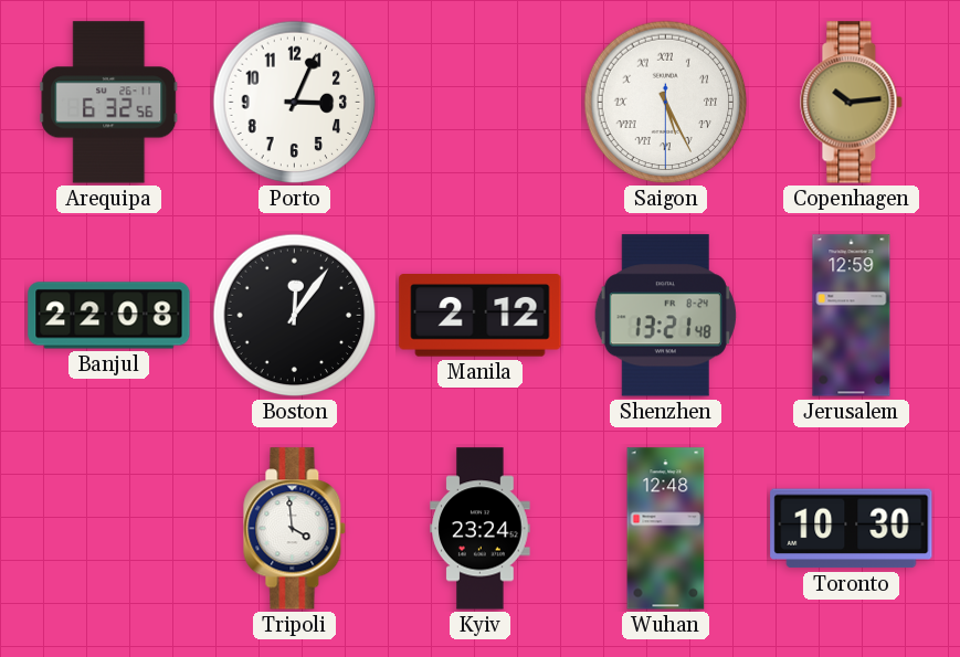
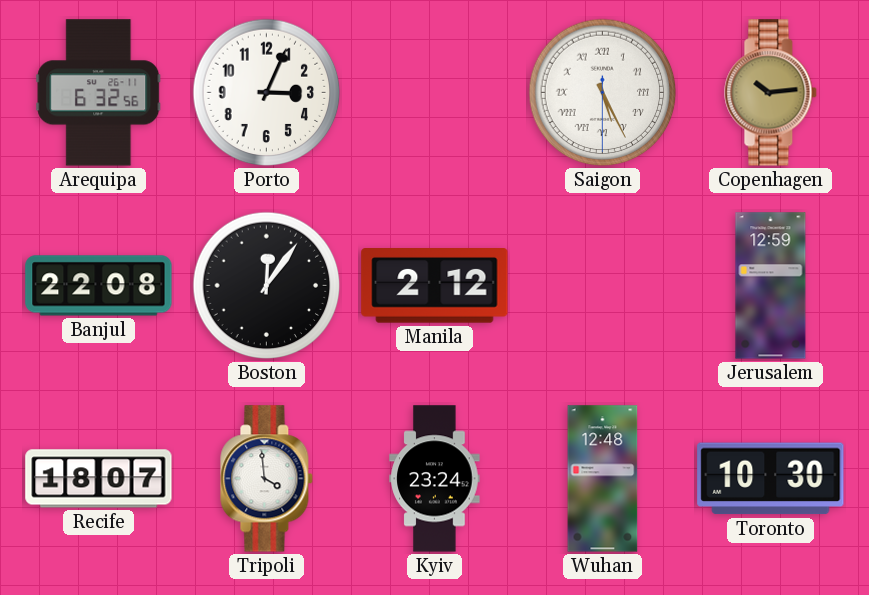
Shenzhen: 13:21 -> none
Recife: none -> 18:07
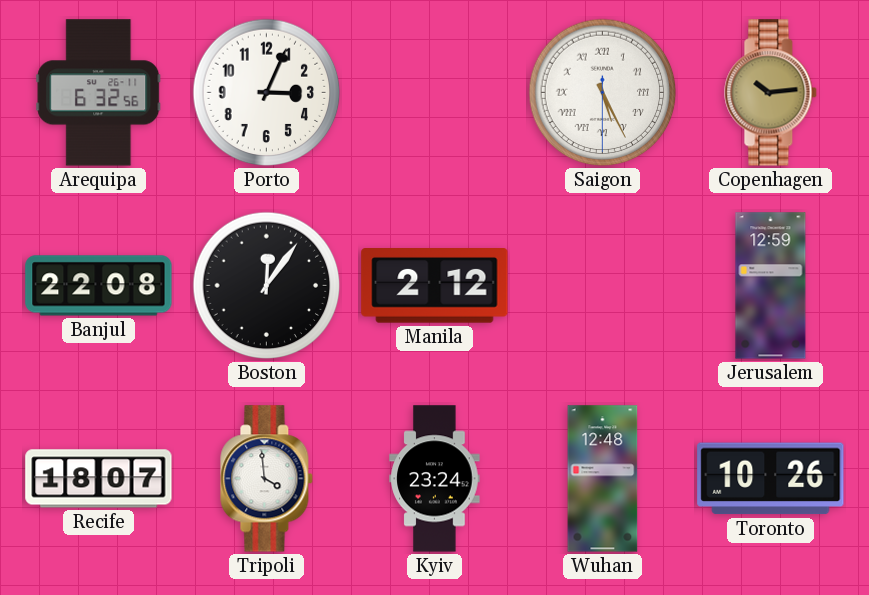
Toronto: 10:30 -> 10:26
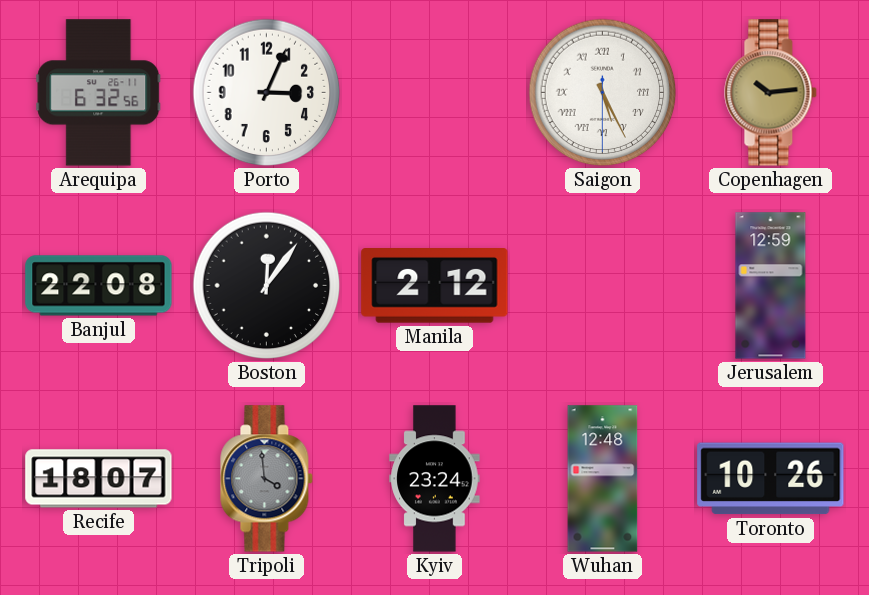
Tripoli dial: white -> grey
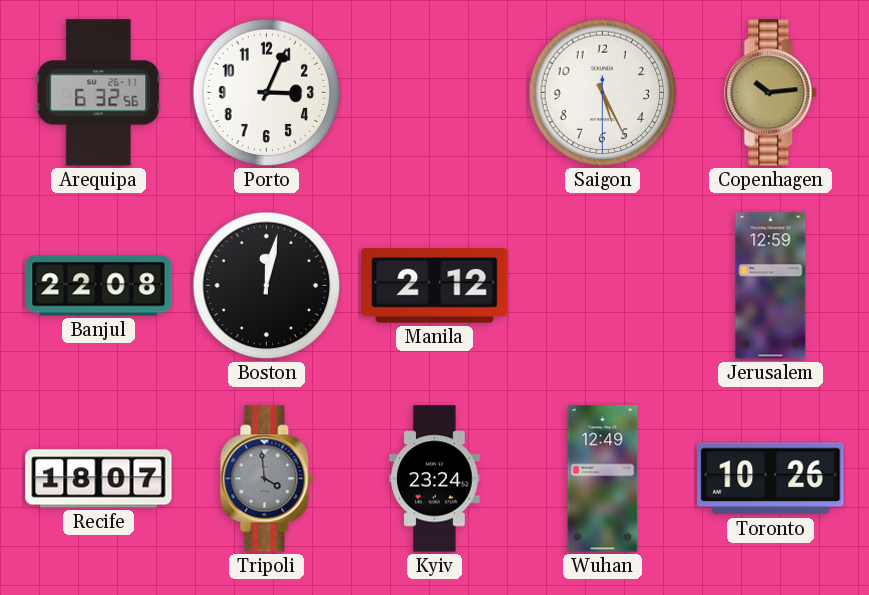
Saigon numerals: Roman -> Arabic
Boston: 12:06 -> 12:02
Wuhan: 12:48 -> 12:49
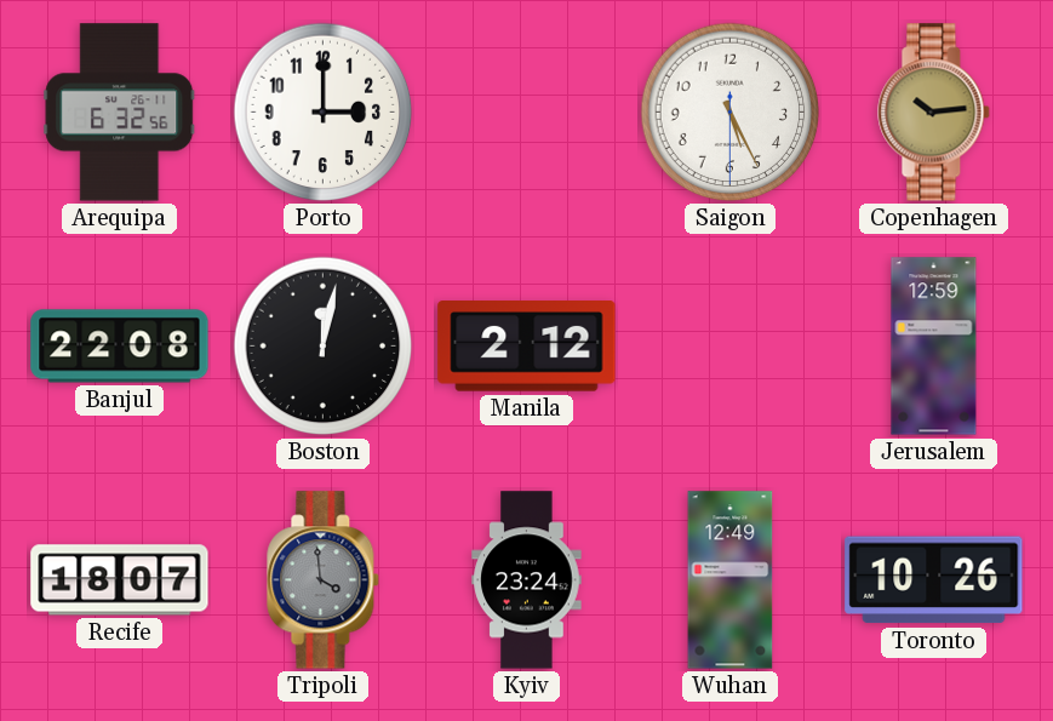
Porto: 3:04 -> 3:00
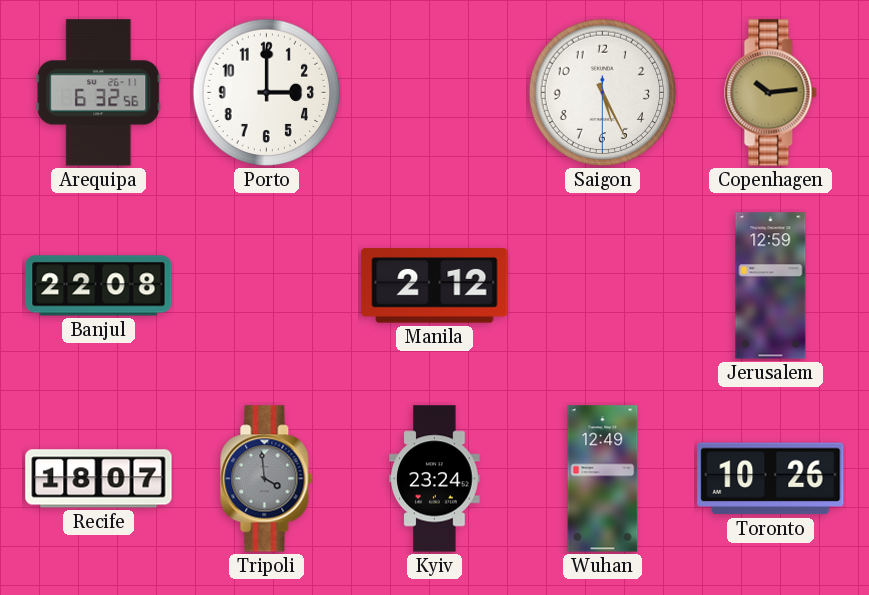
Boston: 12:02 -> none
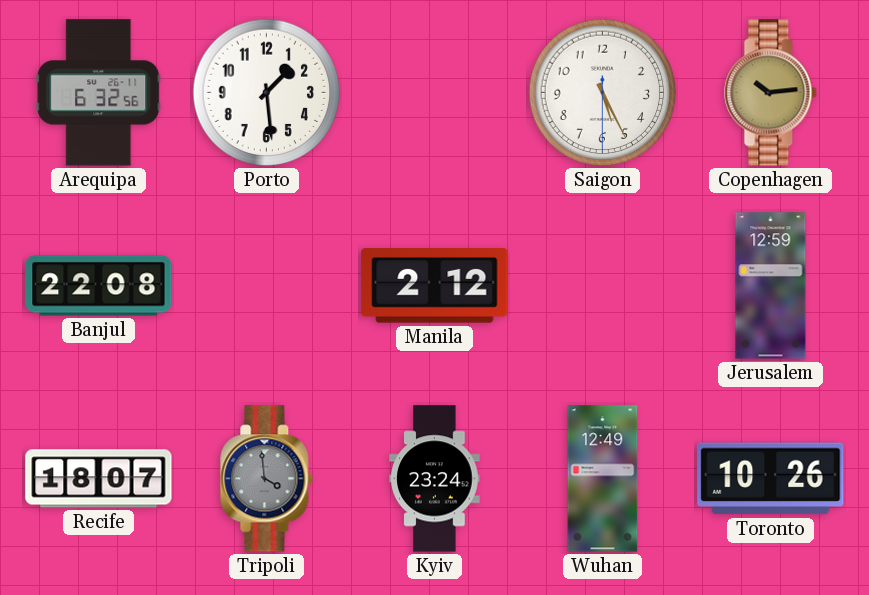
Porto: 3:00 -> 1:29
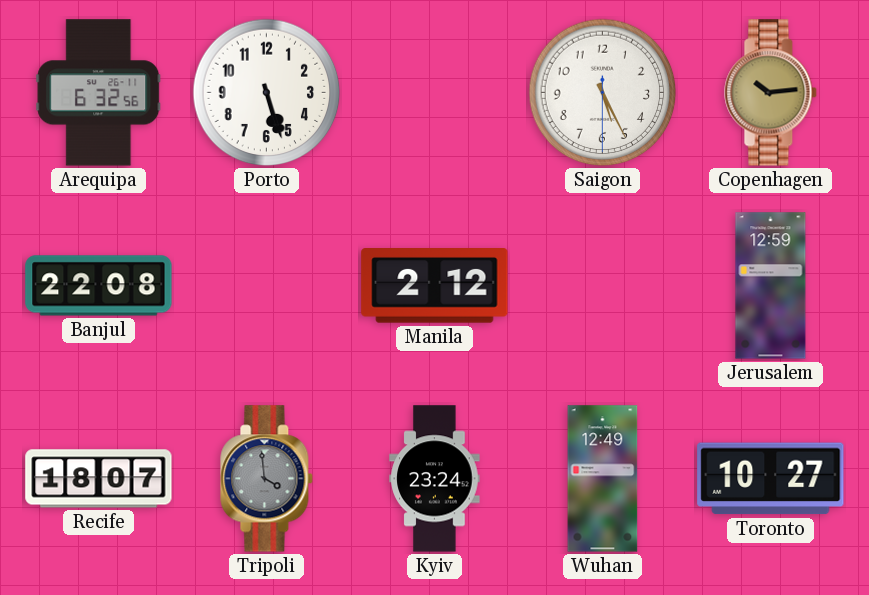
Porto: 1:29 -> 5:27
Toronto: 10:26 -> 10:27
